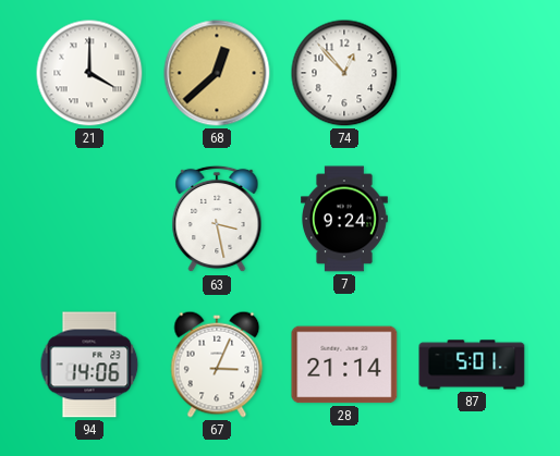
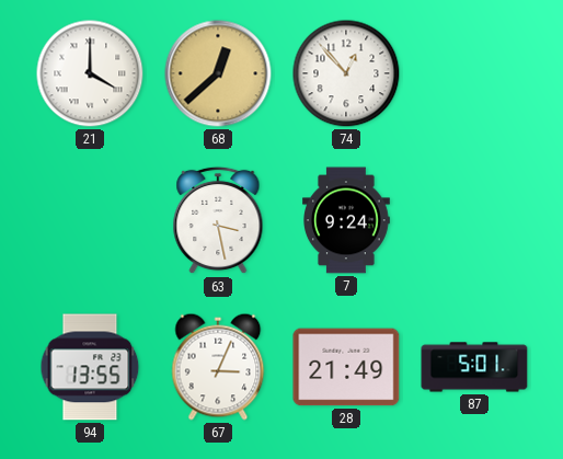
94: 14:06 -> 13:55
28: 21:14 -> 21:49
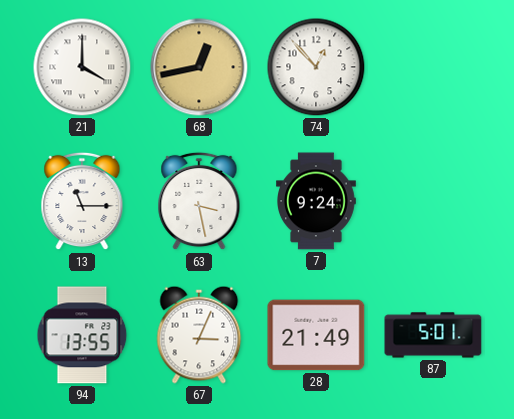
68: 12:38 -> 12:43
13: none -> 11:15
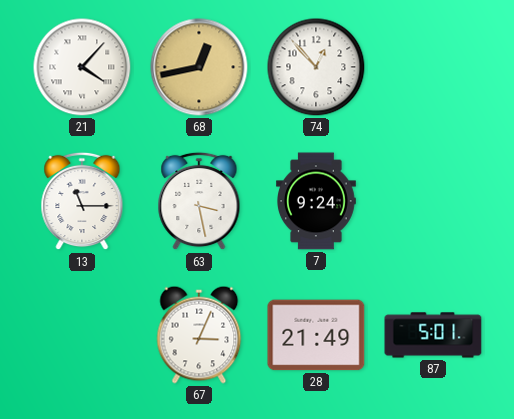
21: 4:00 -> 4:07
94: 13:55 -> none
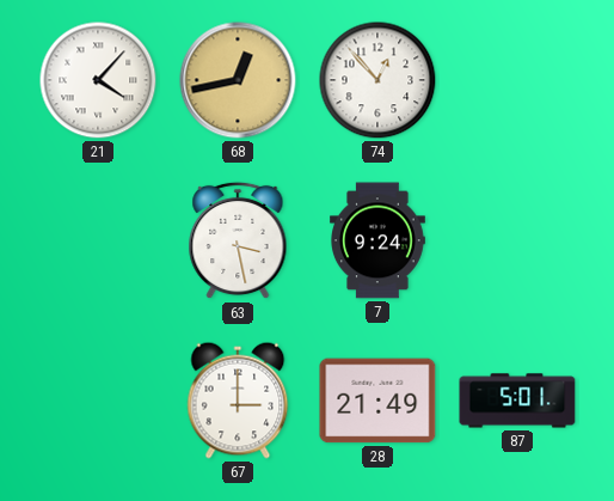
13: 11:15 -> none
67: 3:04 -> 3:00
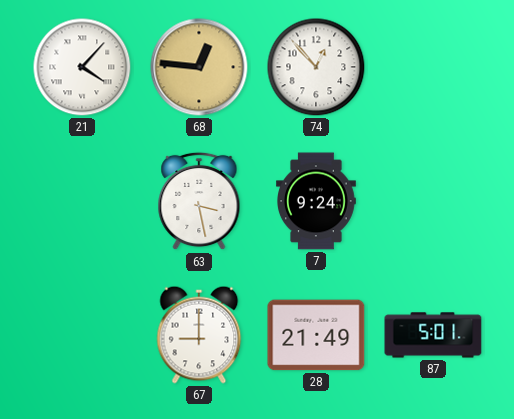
68: 12:43 -> 12:46
67: 3:00 -> 9:00
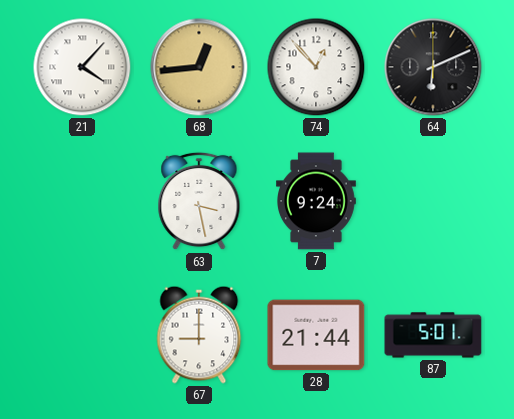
68: 12:46 -> 12:44
64: none -> 6:11
28: 21:49 -> 21:44
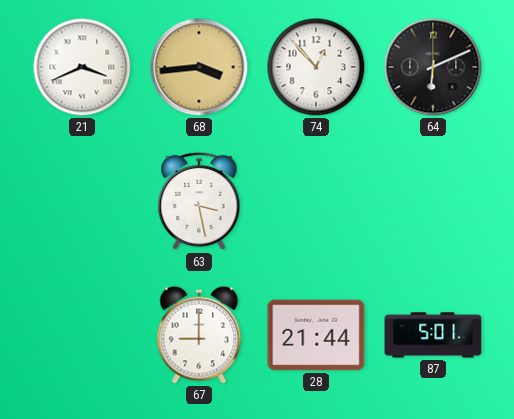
21: 4:07 -> 3:41
68: 12:44 -> 3:44
7: 9:24 -> none
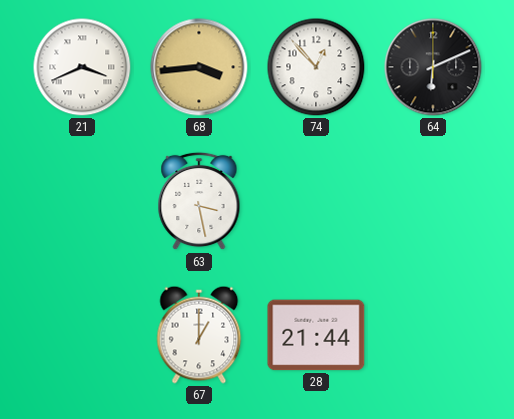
67: 9:00 -> 1:00
87: 5:01 -> none
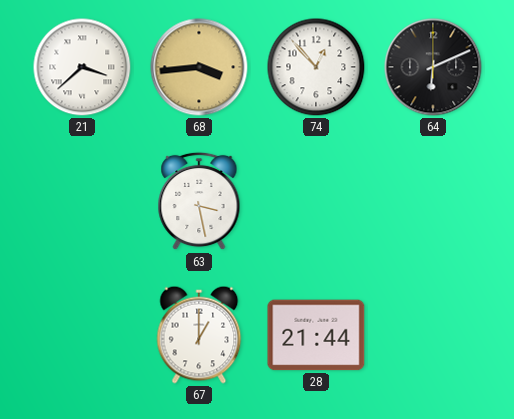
21: 3:41 -> 3:38
